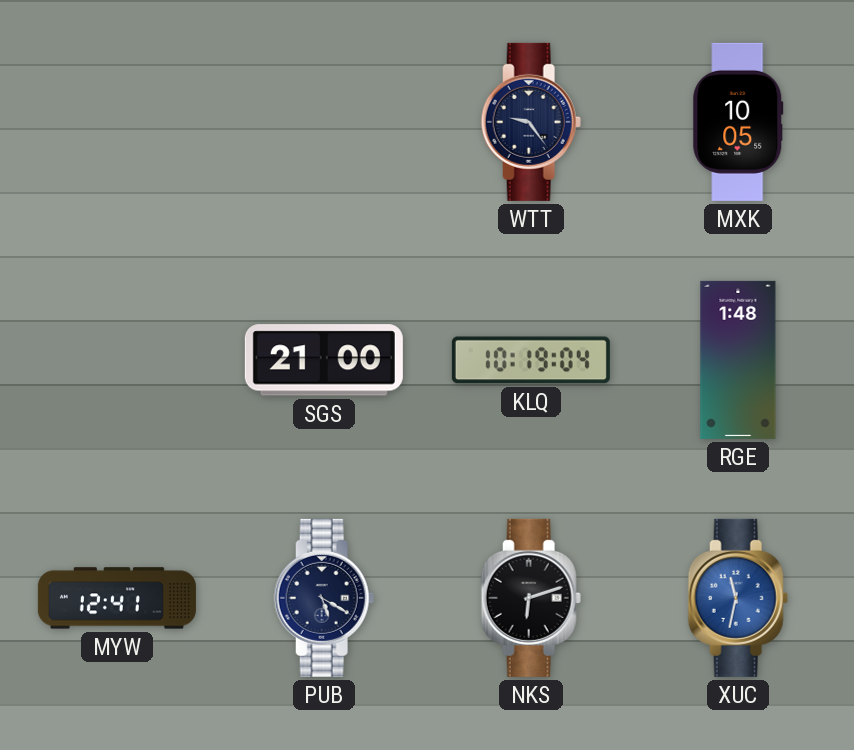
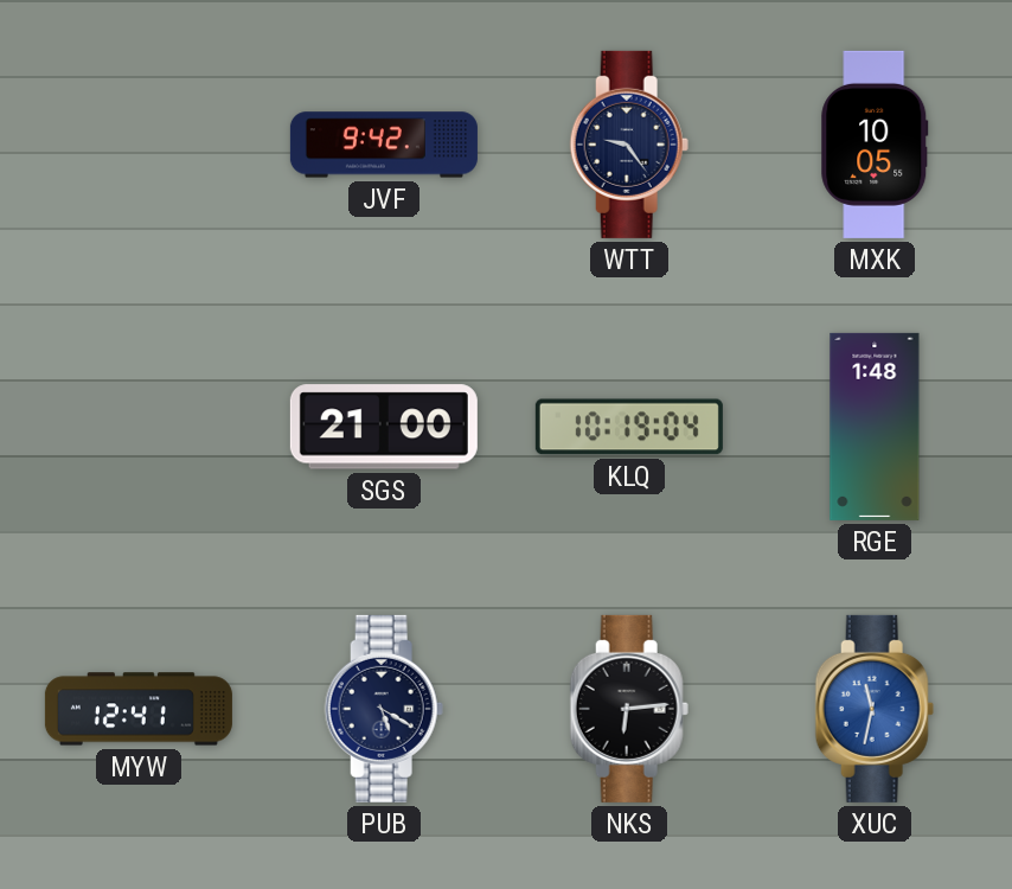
JVF: none -> 9:42
NKS: 6:12 -> 6:14
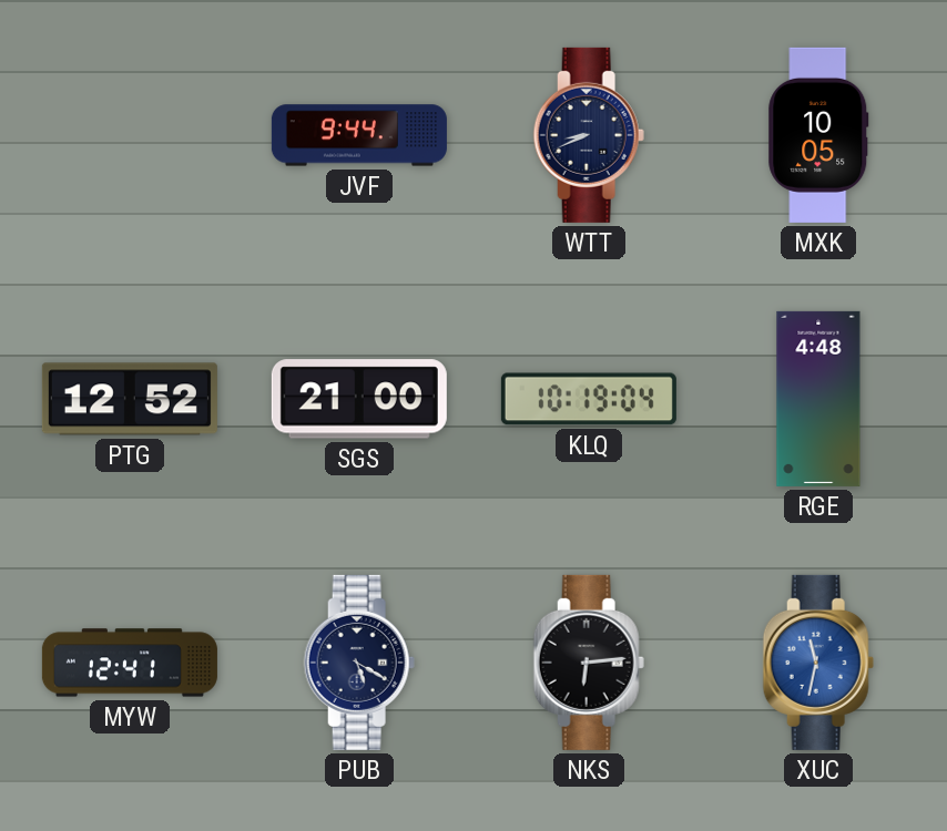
JVF: 9:42 -> 9:44
WTT: 9:24 -> 8:41
PTG: none -> 12:52
RGE: 1:48 -> 4:48
